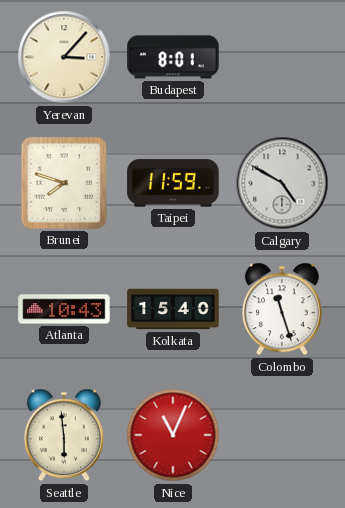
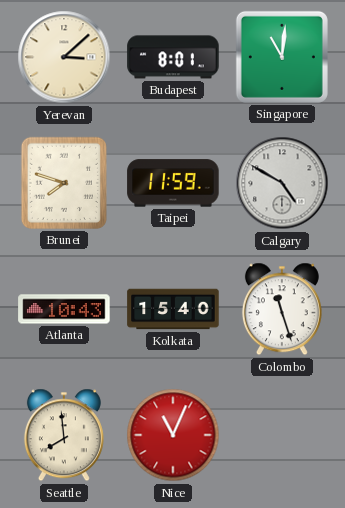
Yerevan: 3:07 -> 3:08
Singapore: none -> 11:01
Seattle: 5:59 -> 7:59
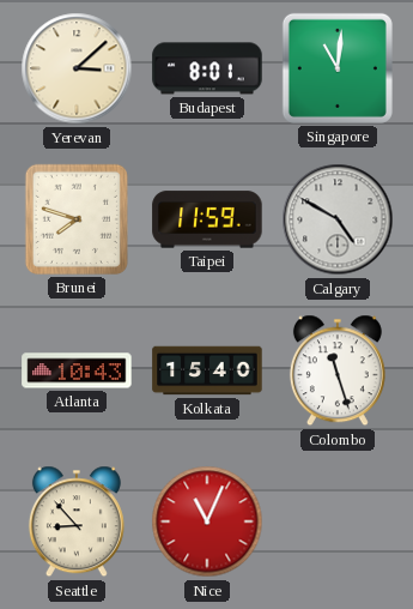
Seattle: 7:59 -> 8:53
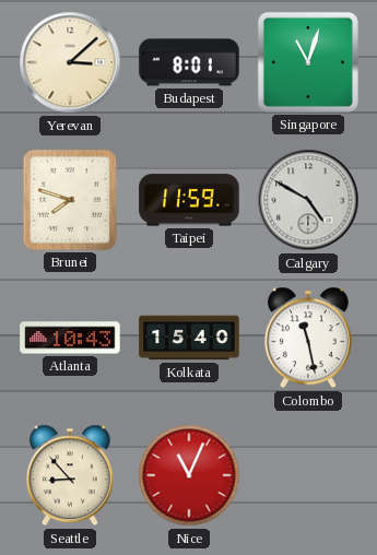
Singapore: 11:01 -> 11:03
Colombo: 11:27 -> 11:28
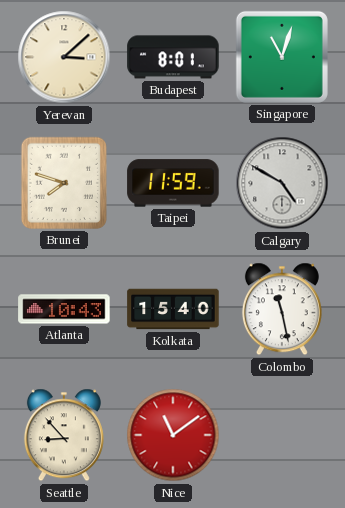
Nice: 11:04 -> 11:09
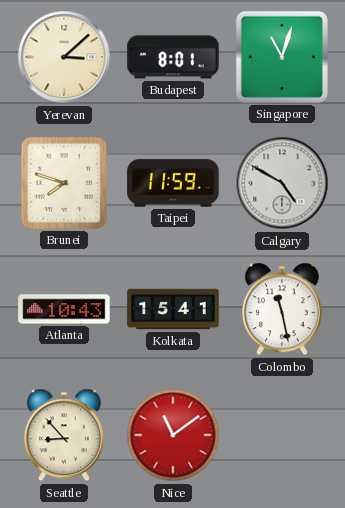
Kolkata: 15:40 -> 15:41
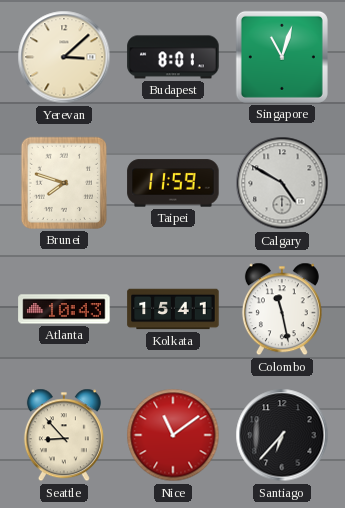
Santiago: none -> 6:37
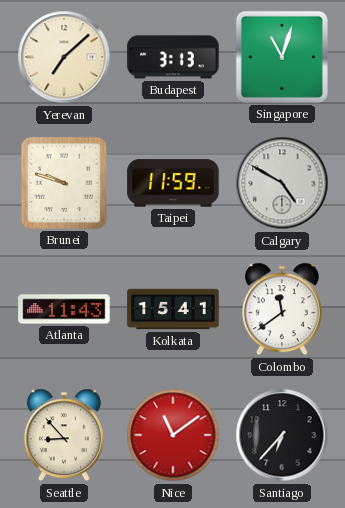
Yerevan: 3:08 -> 7:08
Budapest: 8:01 -> 3:13
Brunei: 7:48 -> 9:48
Atlanta: 10:43 -> 11:43
Colombo: 11:28 -> 11:39
